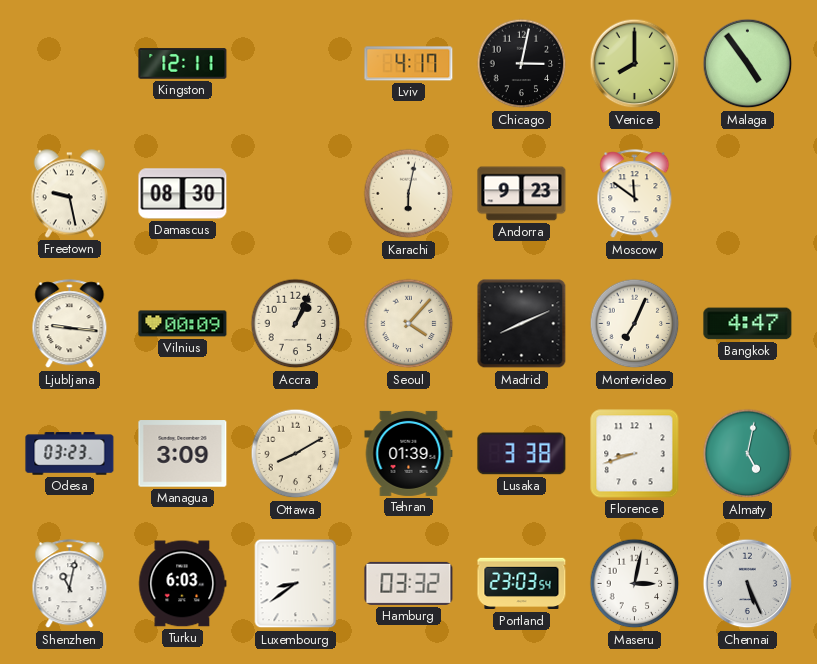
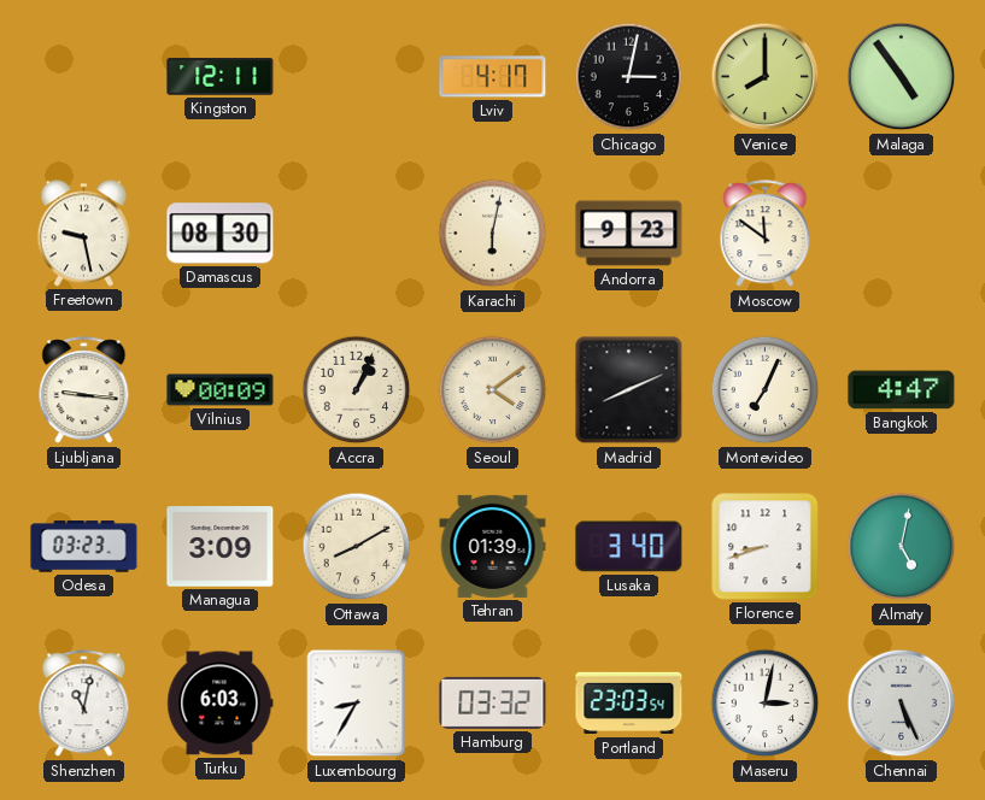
Seoul: 4:07 -> 4:09
Lusaka: 3:38 -> 3:40
Luxembourg: 8:39 -> 8:35
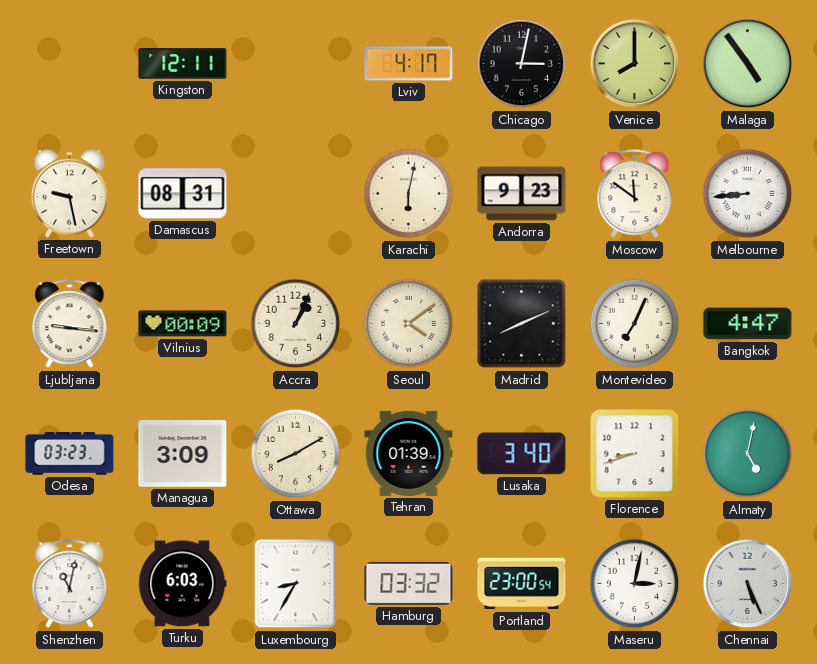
Damascus: 08:30 -> 08:31
Melbourne: none -> 8:44
Portland: 23:03 -> 23:00
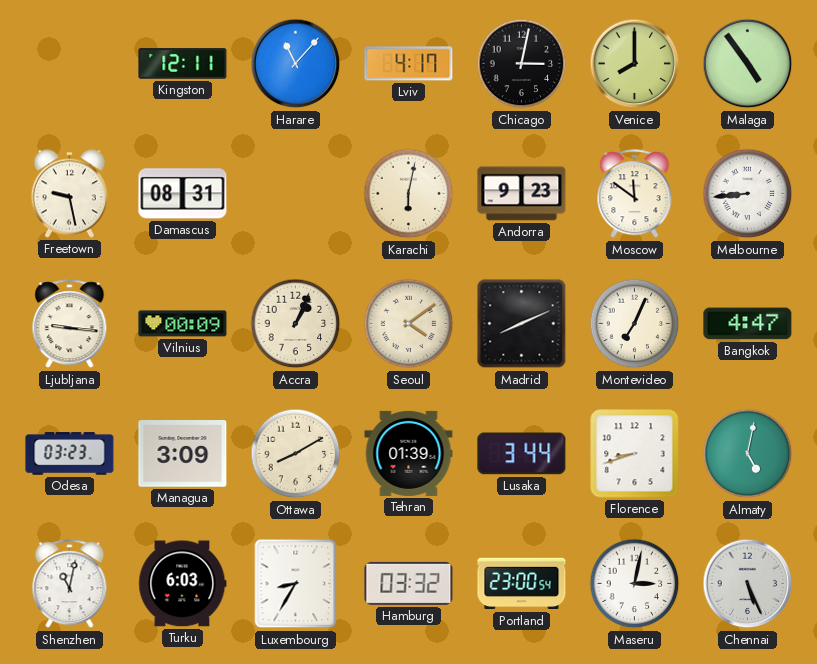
Harare: none -> 11:07
Lusaka: 3:40 -> 3:44
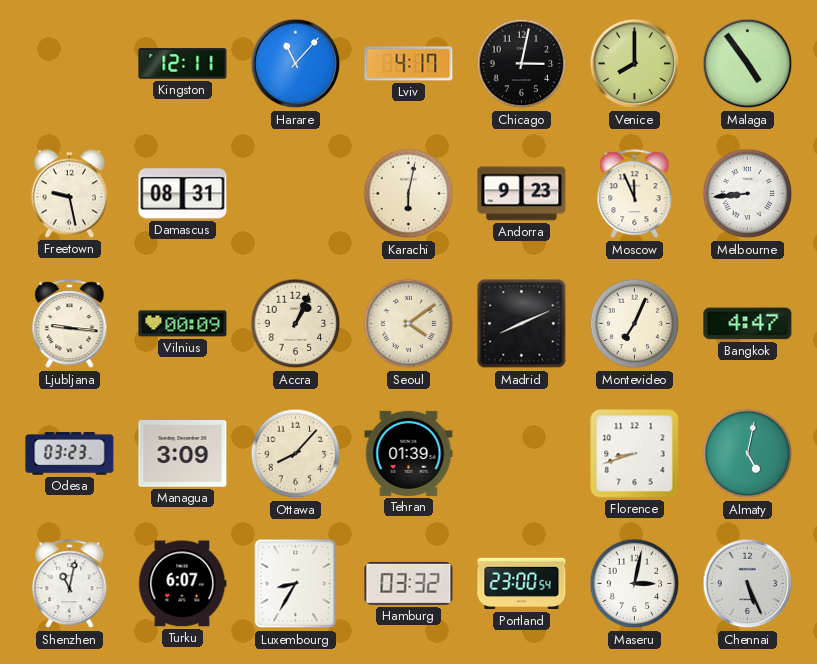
Moscow: 11:51 -> 11:56
Ottawa: 8:10 -> 8:07
Lusaka: 3:44 -> none
Turku: 6:03 -> 6:07
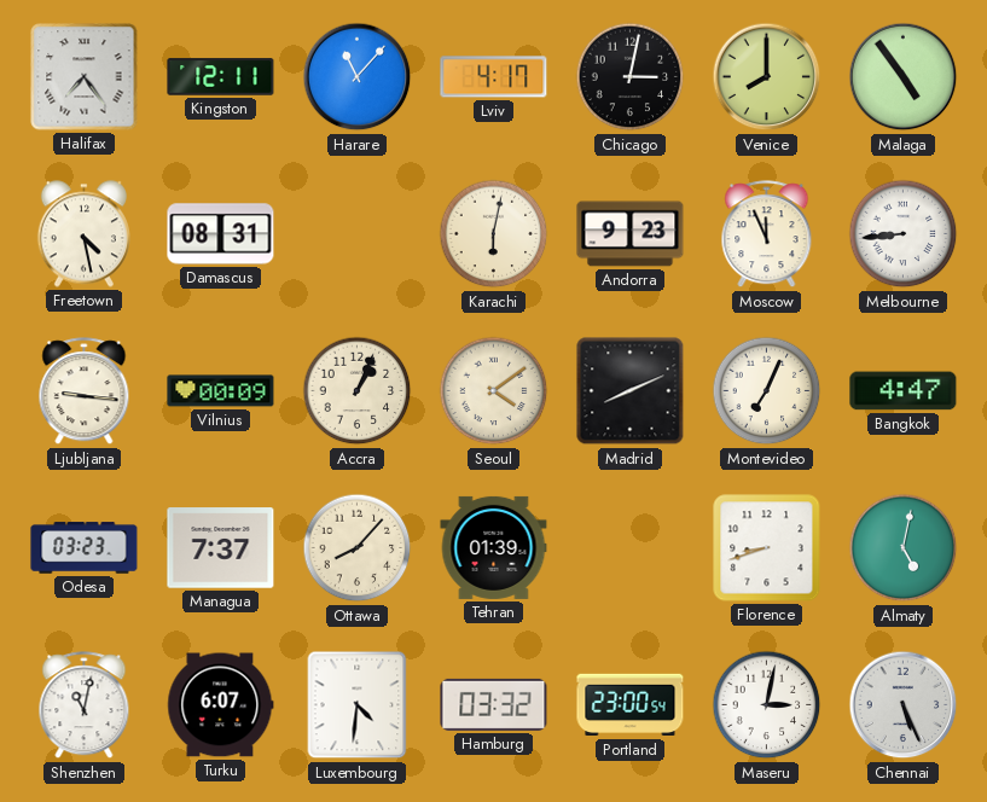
Halifax: none -> 7:24
Freetown: 9:28 -> 4:28
Managua: 3:09 -> 7:37
Luxembourg: 8:35 -> 4:31
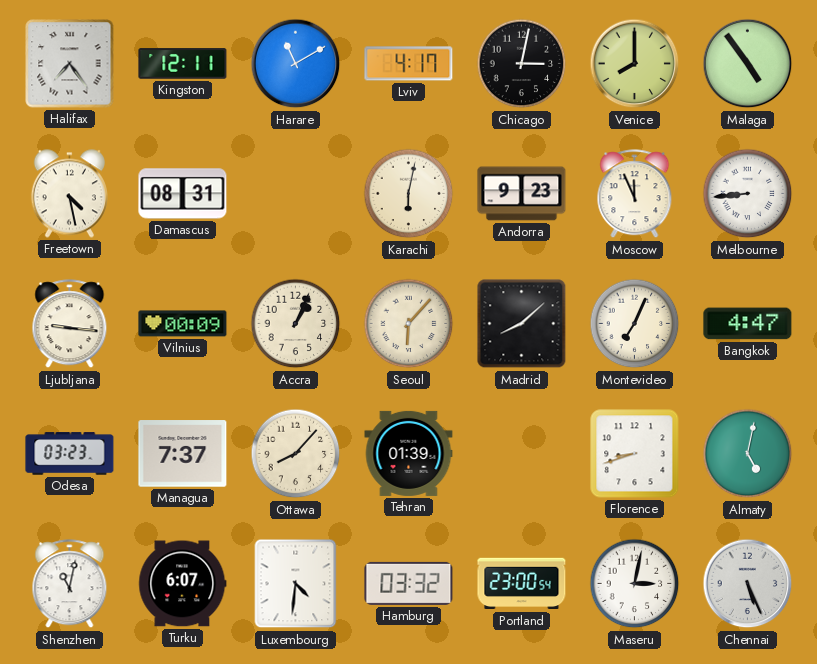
Harare: 11:07 -> 11:10
Seoul: 4:09 -> 6:07
Madrid: 8:11 -> 8:08
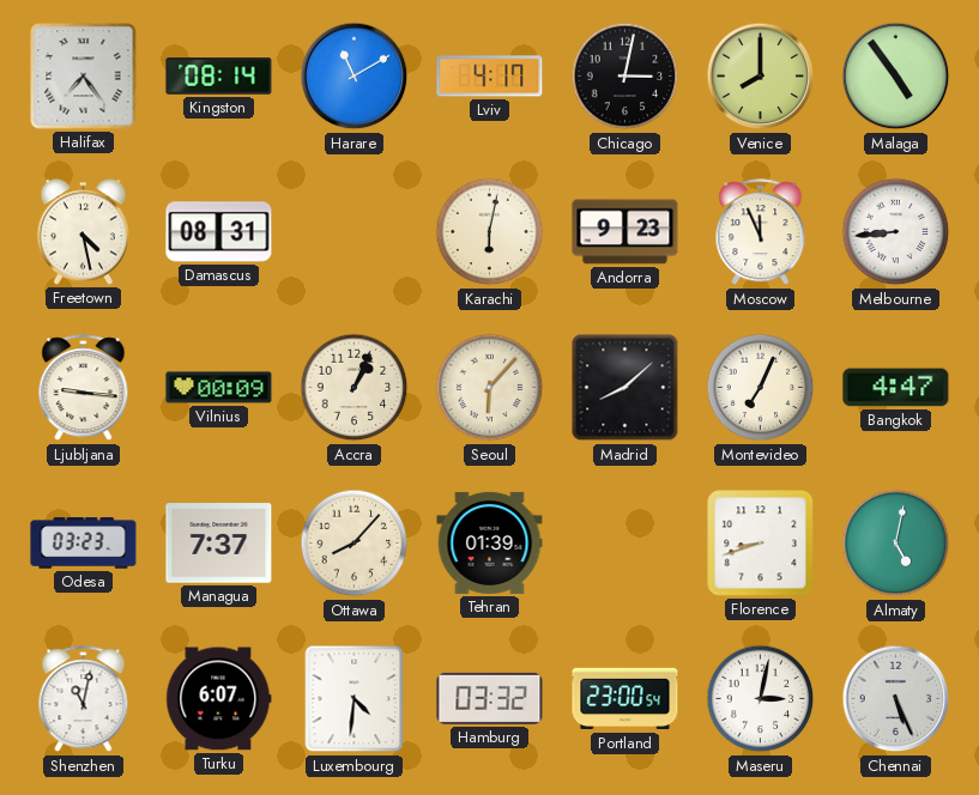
Kingston: 12:11 -> 08:14
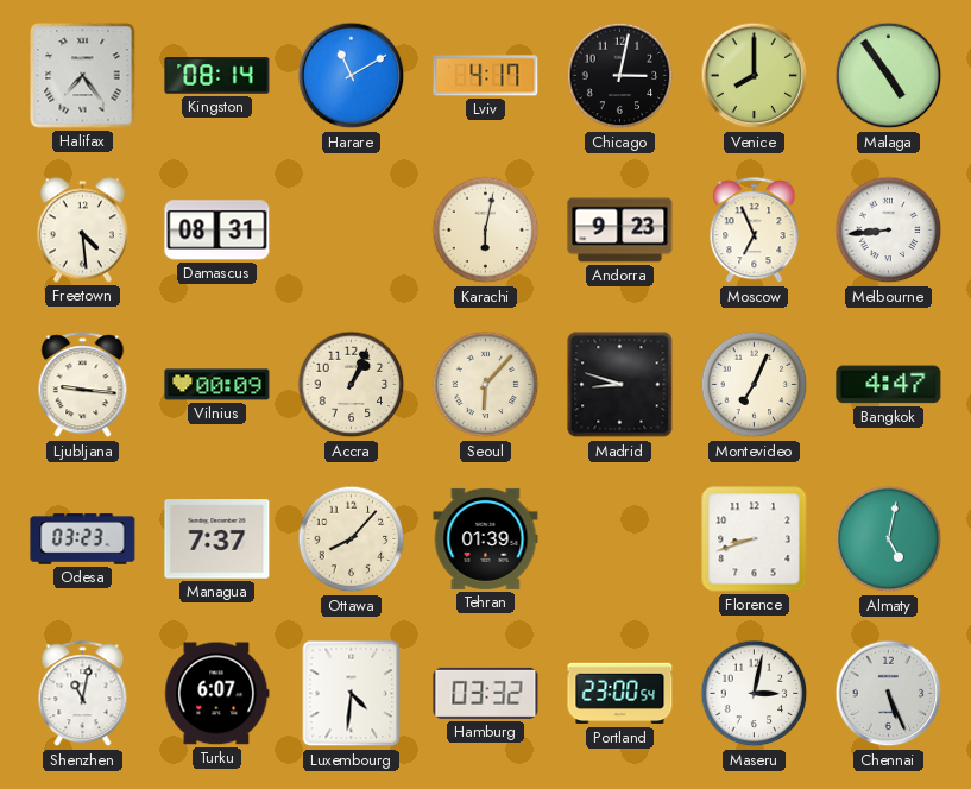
Freetown: 4:28 -> 4:29
Moscow: 11:56 -> 6:56
Madrid: 8:08 -> 8:48
